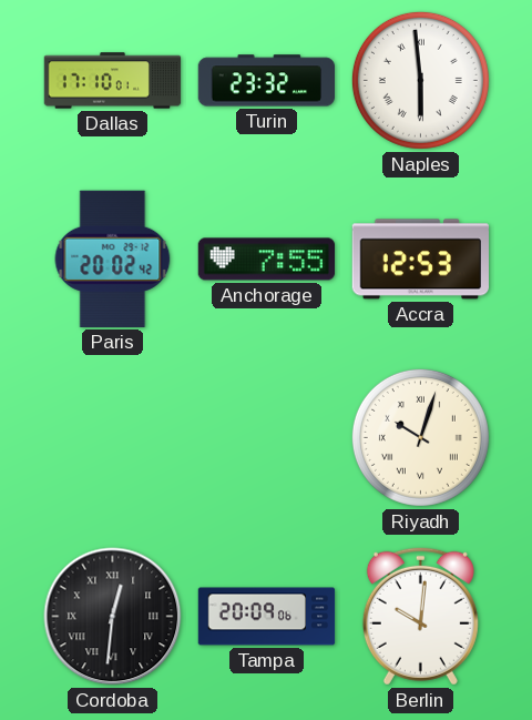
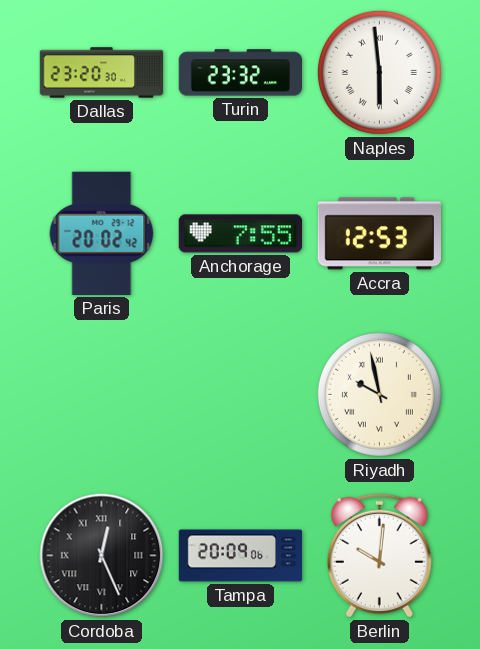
Dallas: 17:10 -> 23:20
Riyadh: 10:03 -> 9:58
Cordoba: 12:31 -> 12:26
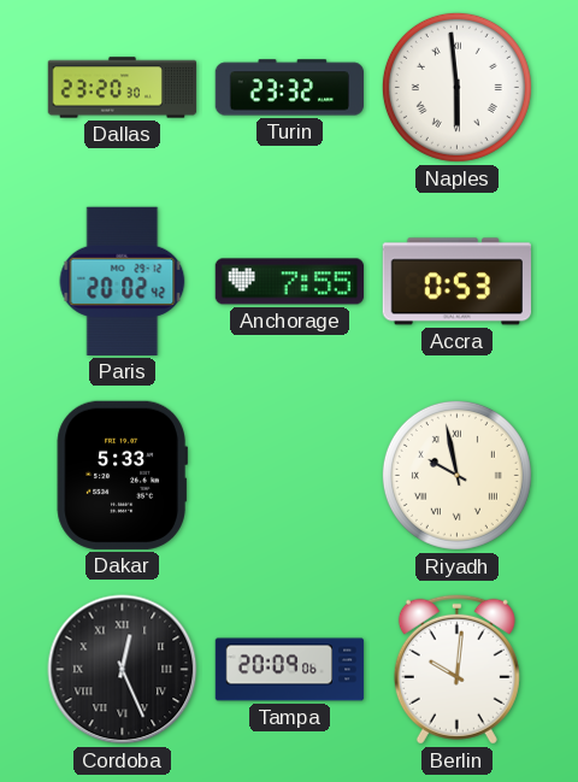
Accra: 12:53 -> 0:53
Dakar: none -> 5:33
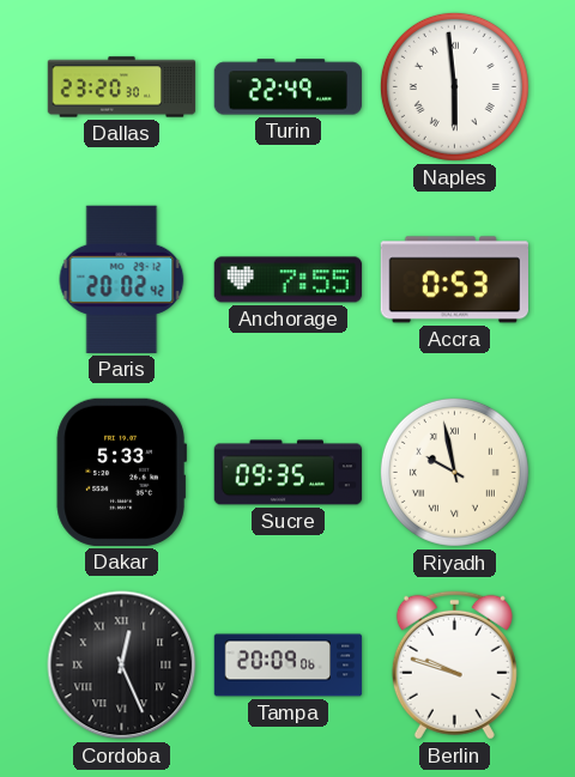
Turin: 23:32 -> 22:49
Sucre: none -> 09:35
Berlin: 10:01 -> 9:48
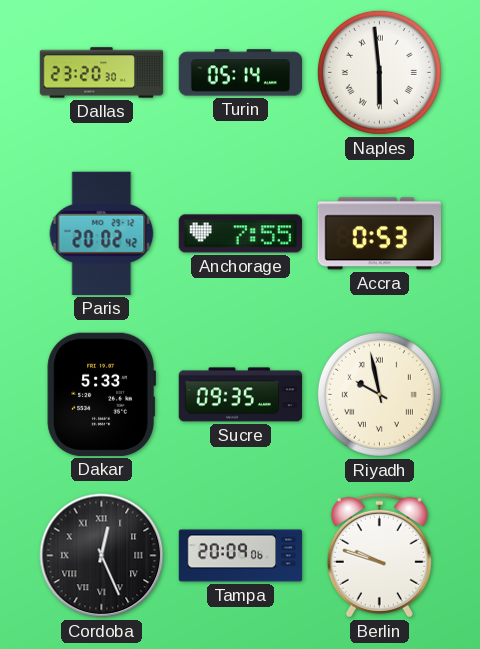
Turin: 22:49 -> 05:14
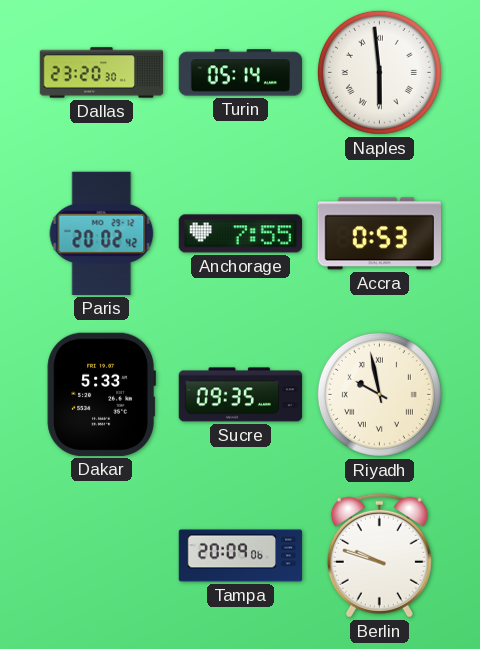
Cordoba: 12:26 -> none
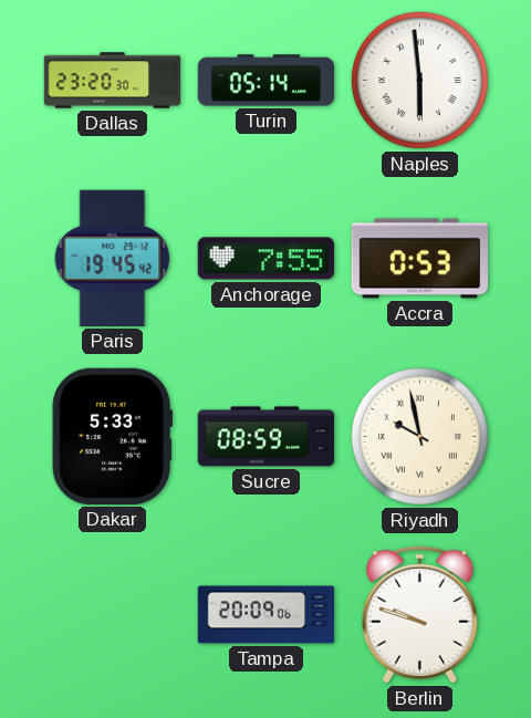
Paris: 20:02 -> 19:45
Sucre: 09:35 -> 08:59
